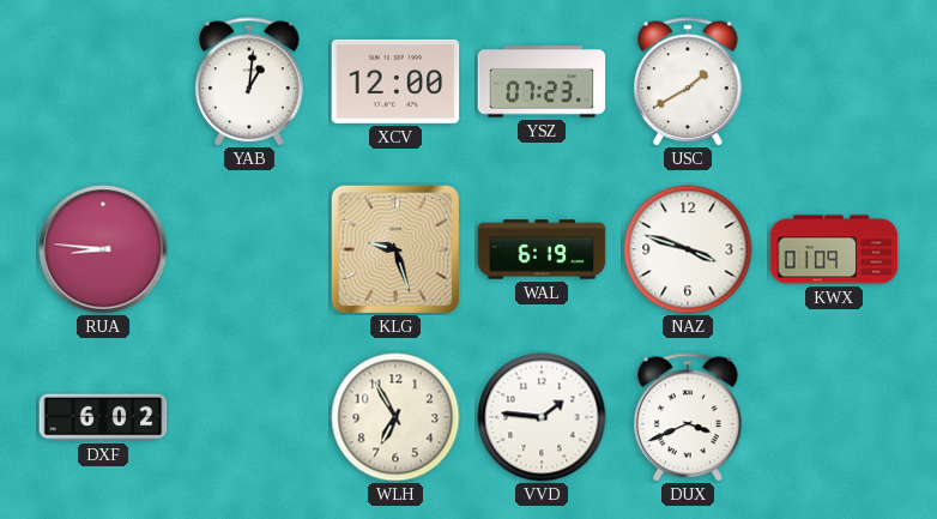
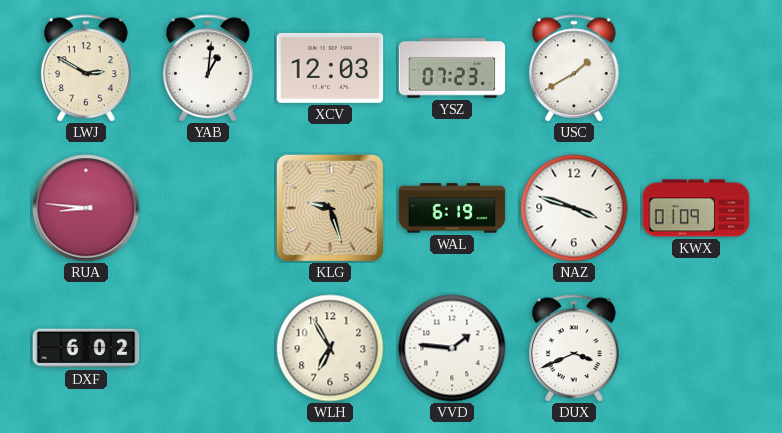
LWJ: none -> 2:50
XCV: 12:00 -> 12:03
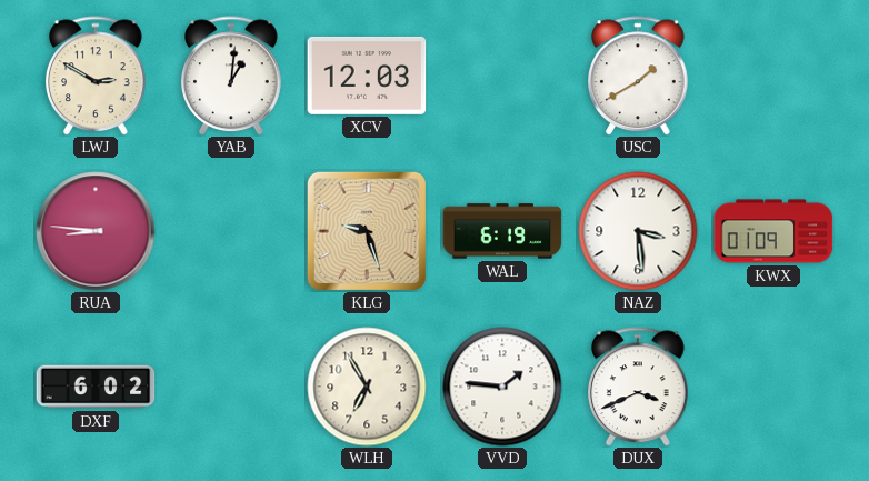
YSZ: 07:23 -> none
NAZ: 3:48 -> 3:29
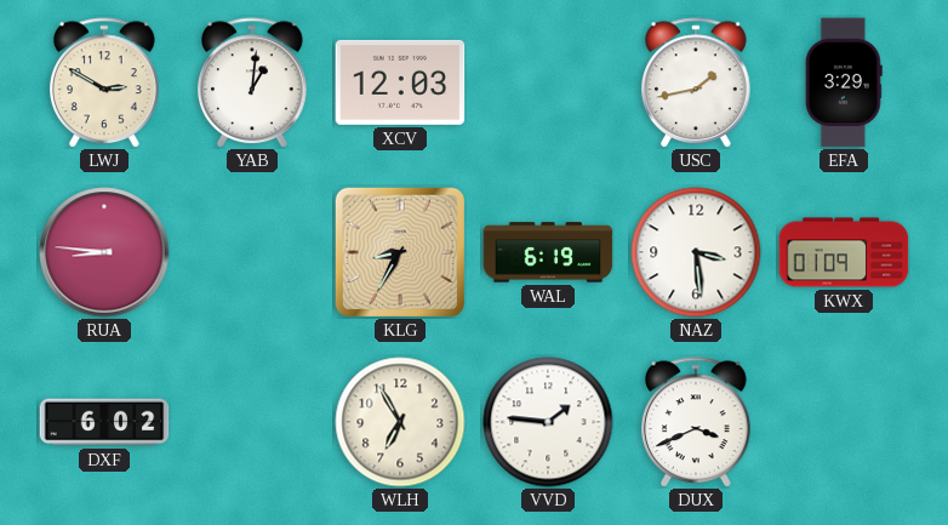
USC: 1:40 -> 1:43
EFA: none -> 3:29
KLG: 9:27 -> 8:35
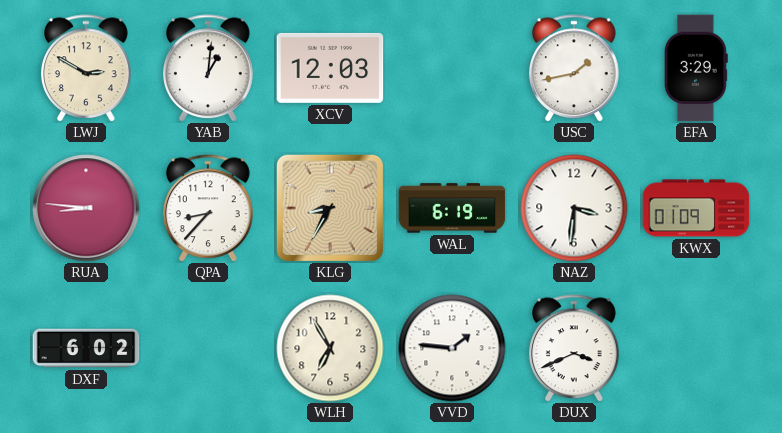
QPA: none -> 8:37
NAZ: 3:29 -> 3:31
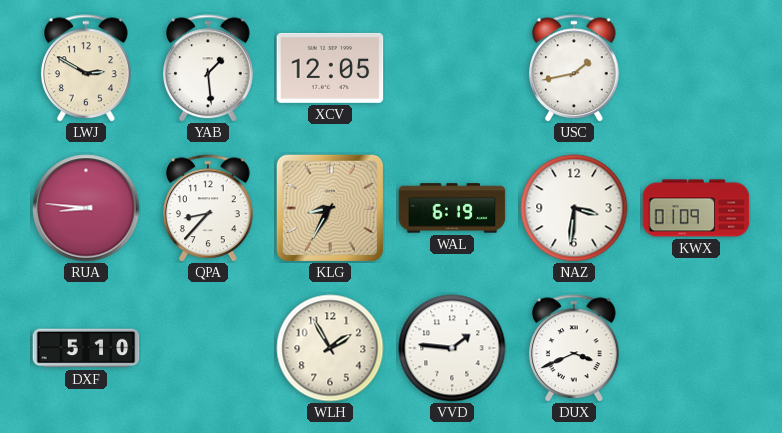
YAB: 1:01 -> 1:29
XCV: 12:03 -> 12:05
EFA: 3:29 -> none
DXF: 6:02 -> 5:10
WLH: 6:55 -> 1:55
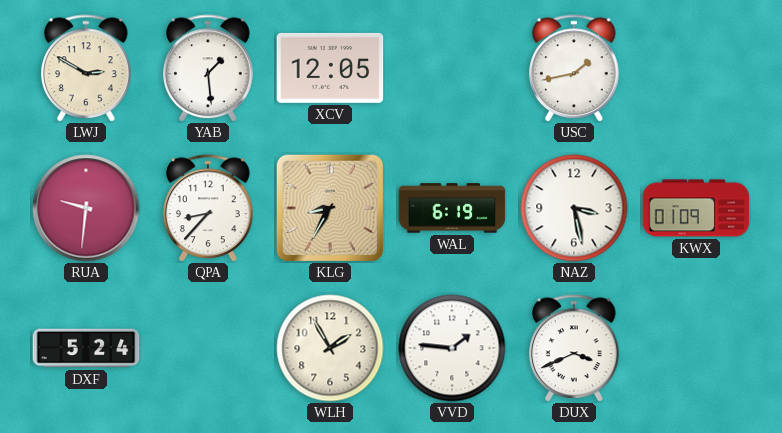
RUA: 8:46 -> 9:31
NAZ: 3:31 -> 3:28
DXF: 5:10 -> 5:24
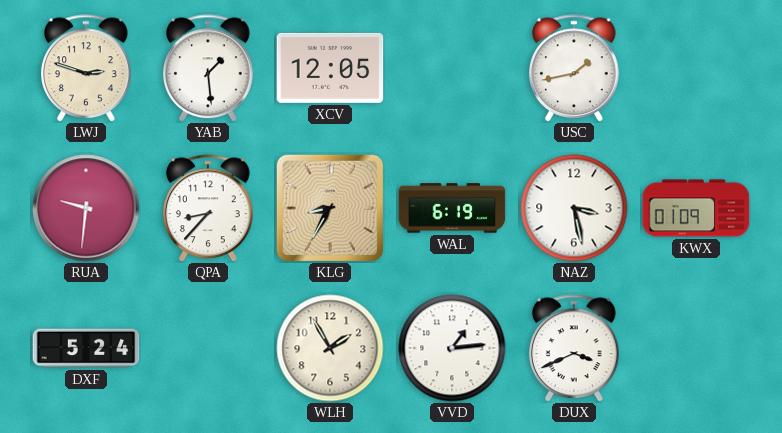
LWJ: 2:50 -> 2:48
VVD: 1:46 -> 1:14
